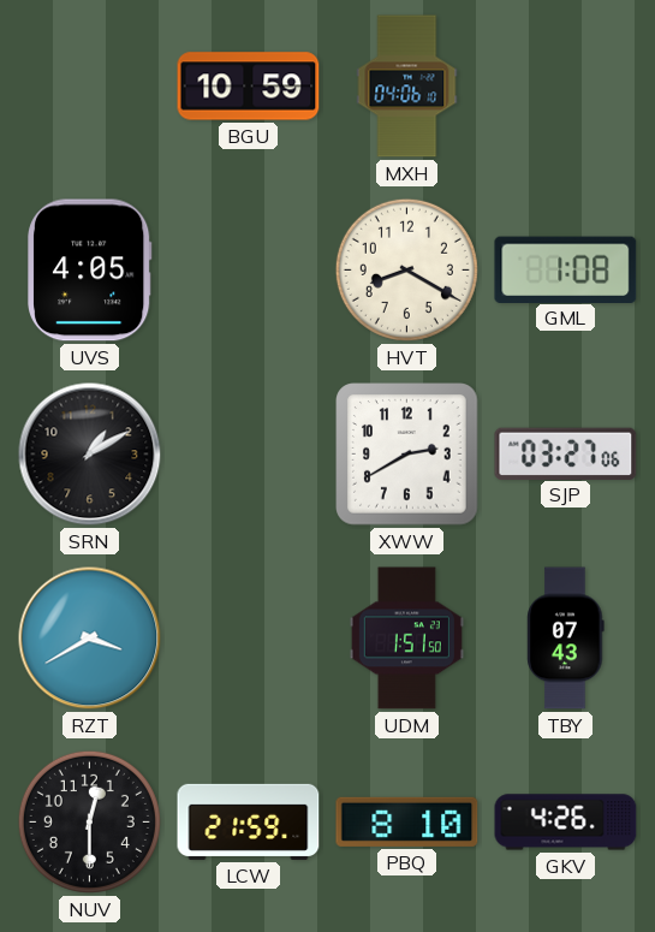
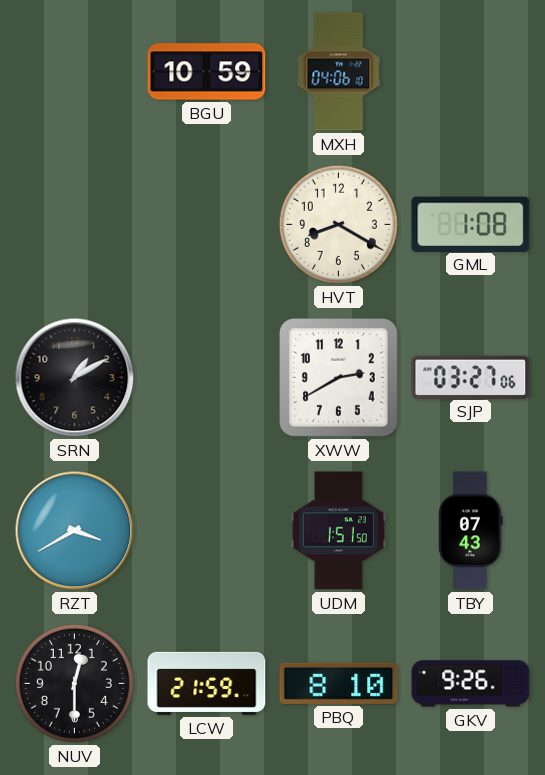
UVS: 4:05 -> none
GKV: 4:26 -> 9:26
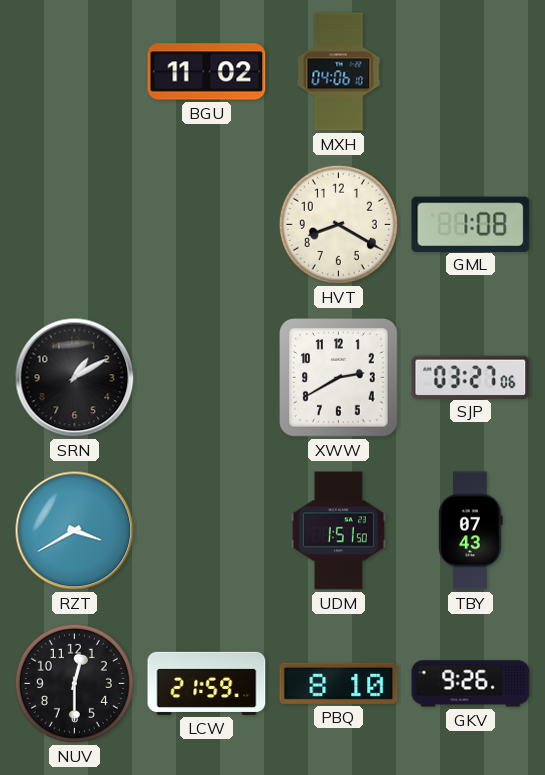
BGU: 10:59 -> 11:02
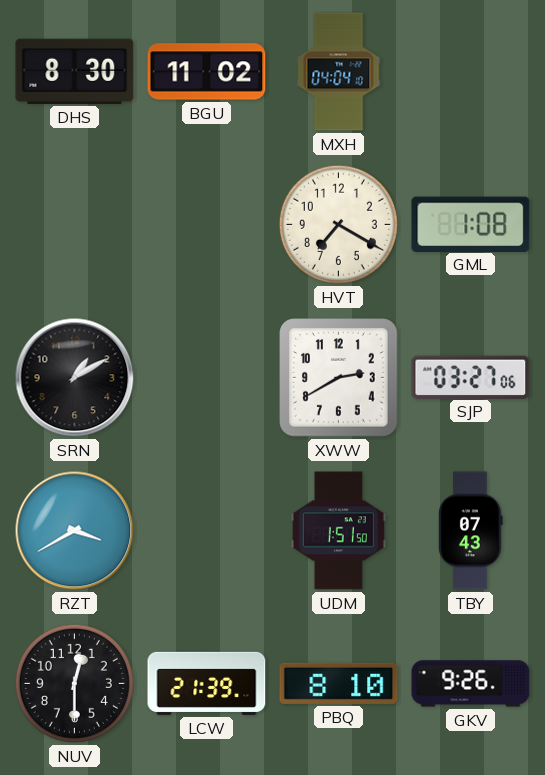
DHS: none -> 8:30
MXH: 04:06 -> 04:04
HVT: 8:20 -> 7:20
LCW: 21:59 -> 21:39
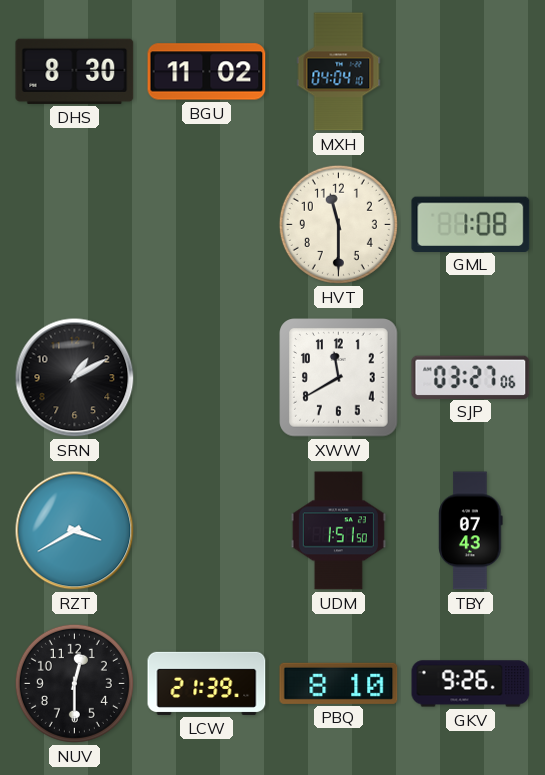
HVT: 7:20 -> 11:30
XWW: 2:40 -> 11:40
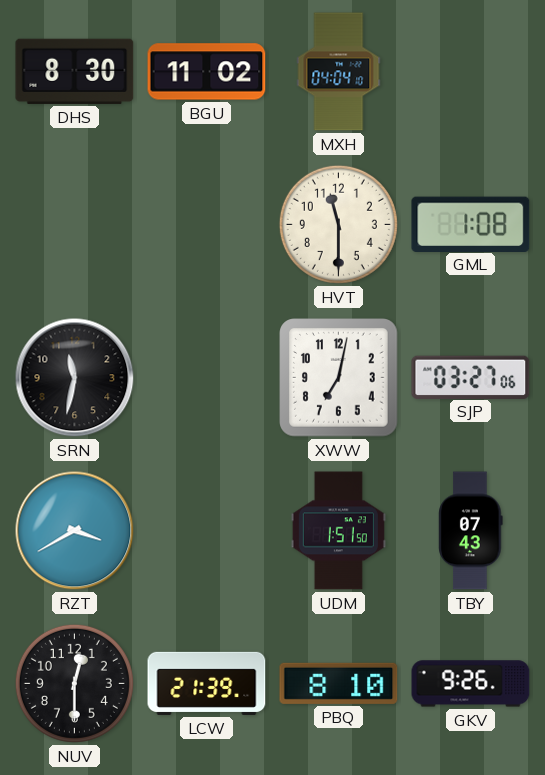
SRN: 1:10 -> 11:32
XWW: 11:40 -> 7:02
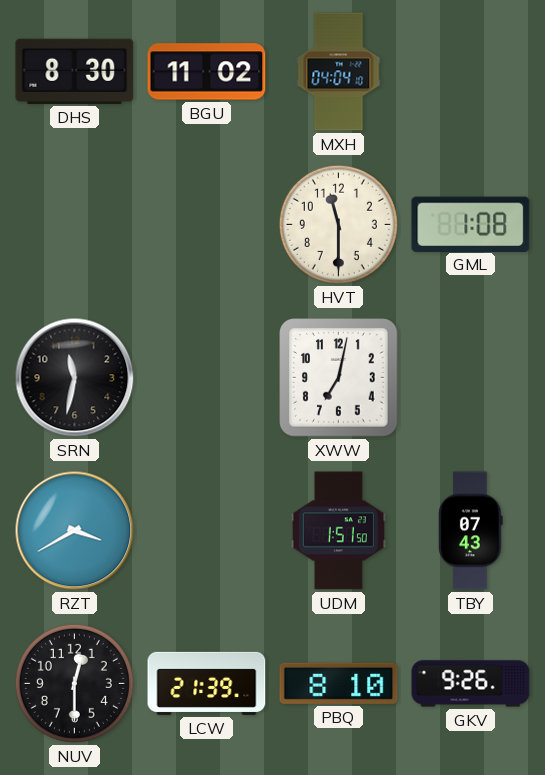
SJP: 03:27 -> none
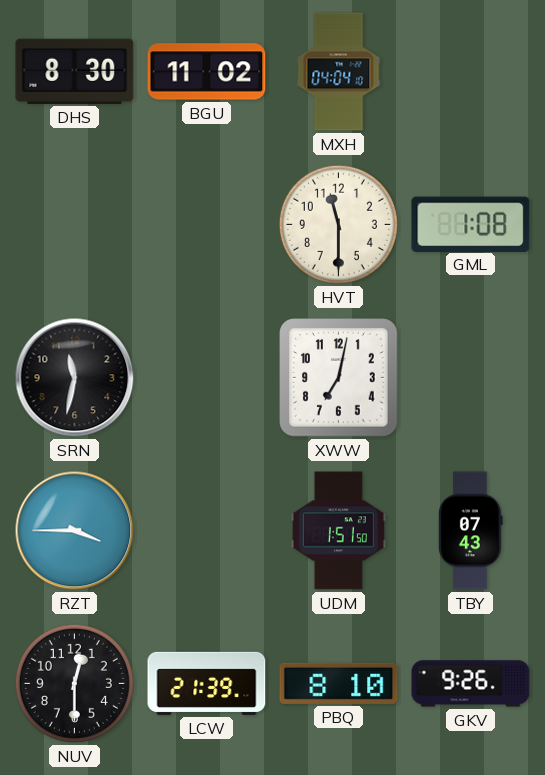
RZT: 3:40 -> 3:45
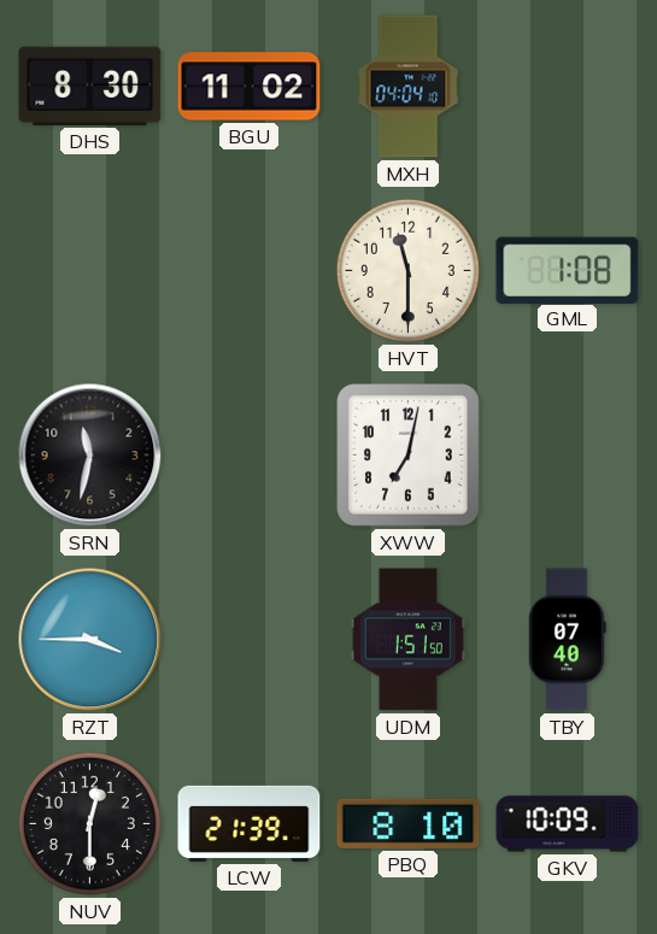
TBY: 07:43 -> 07:40
GKV: 9:26 -> 10:09
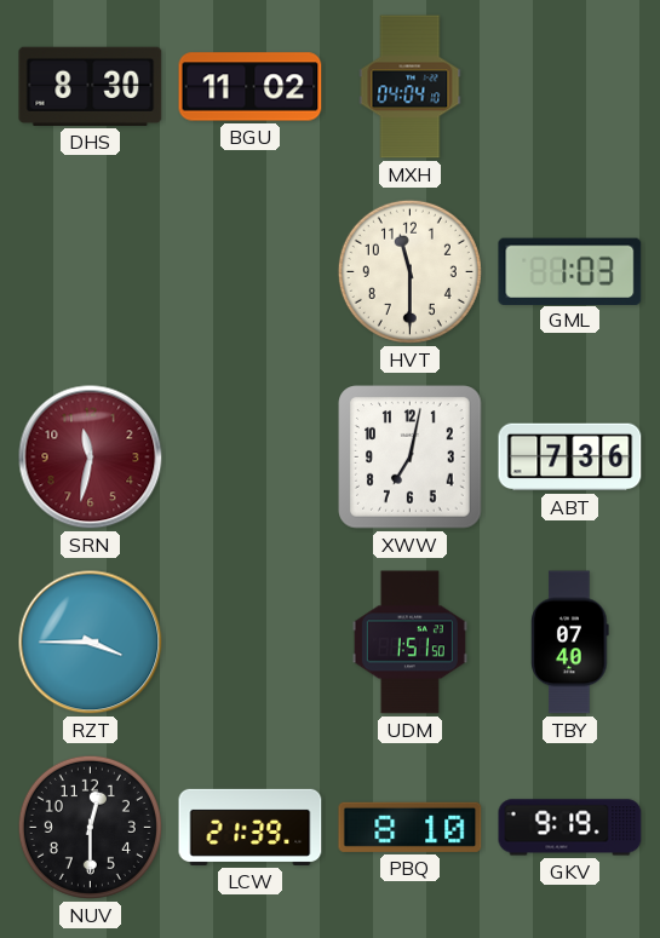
GML: 1:08 -> 1:03
SRN dial: black -> burgundy
ABT: none -> 7:36
GKV: 10:09 -> 9:19
